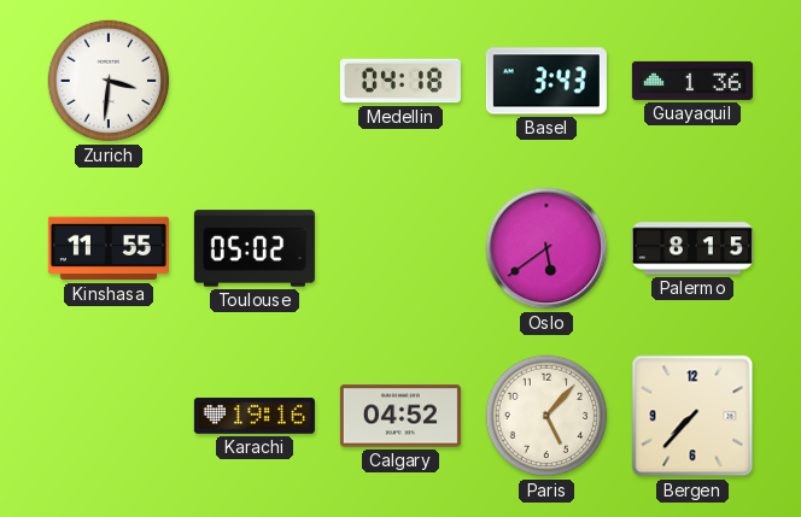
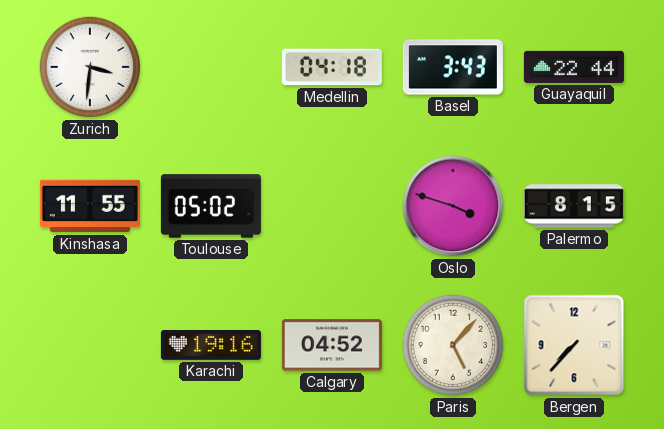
Guayaquil: 1:36 -> 22:44
Oslo: 5:39 -> 3:48
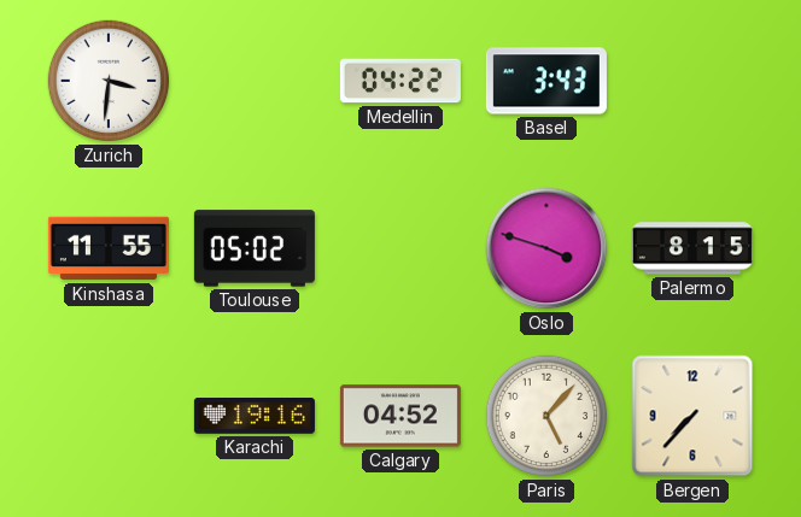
Medellin: 04:18 -> 04:22
Guayaquil: 22:44 -> none
